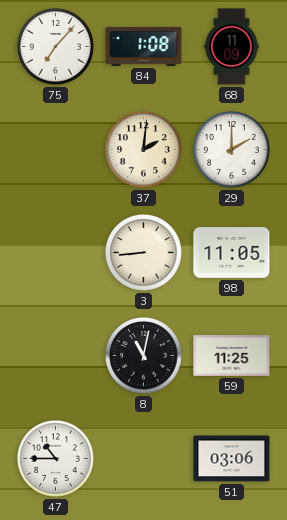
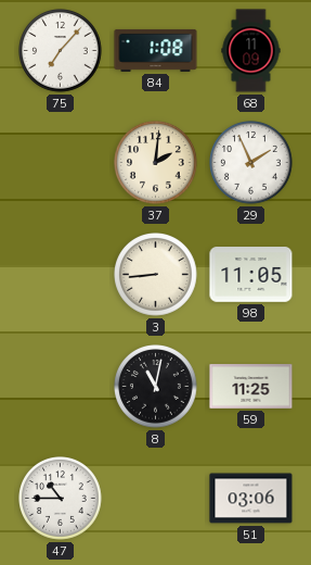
29: 2:00 -> 1:56
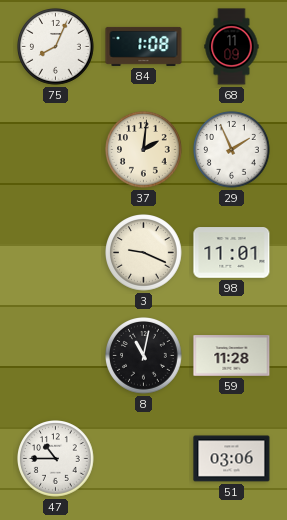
75: 7:07 -> 8:04
3: 8:44 -> 9:19
98: 11:05 -> 11:01
59: 11:25 -> 11:28
